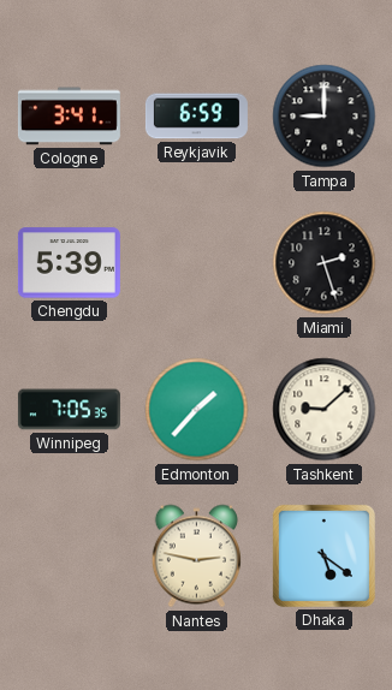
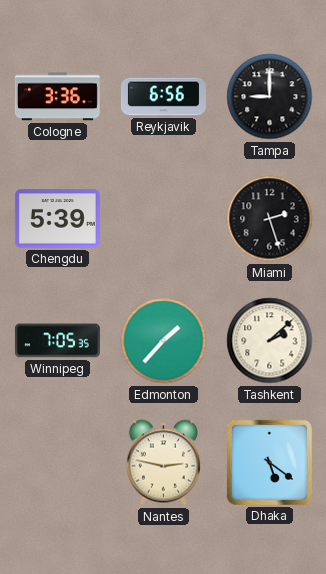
Cologne: 3:41 -> 3:36
Reykjavik: 6:59 -> 6:56
Tashkent: 9:08 -> 2:08
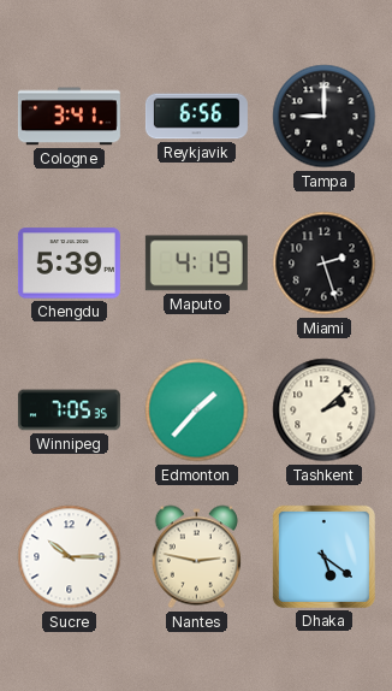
Cologne: 3:36 -> 3:41
Maputo: none -> 4:19
Sucre: none -> 10:15
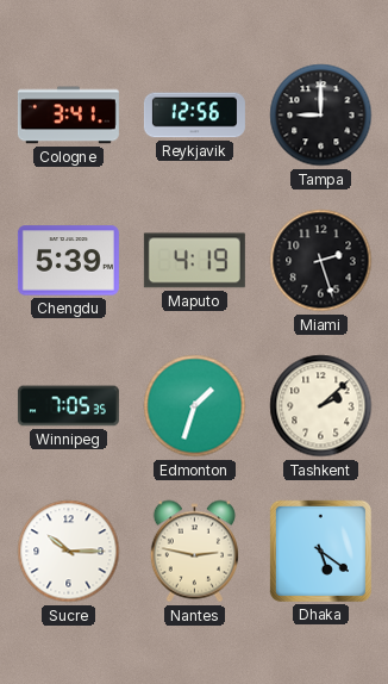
Reykjavik: 6:56 -> 12:56
Edmonton: 1:37 -> 1:33
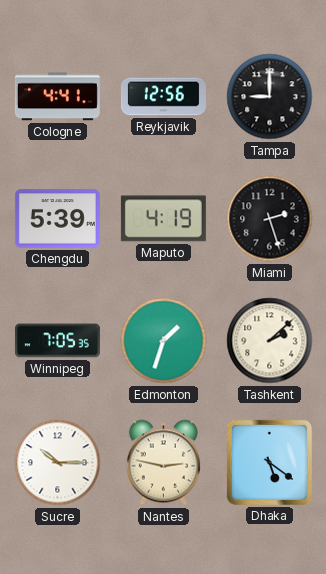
Cologne: 3:41 -> 4:41
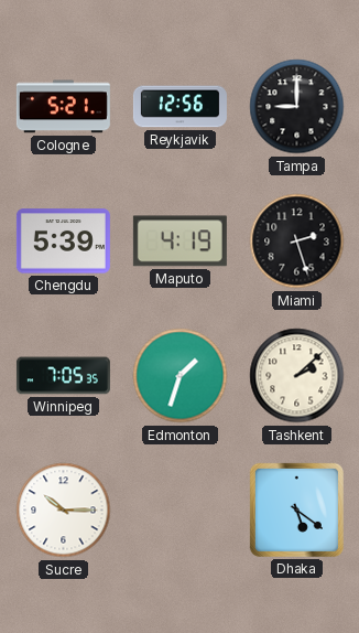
Cologne: 4:41 -> 5:21
Nantes: 2:47 -> none
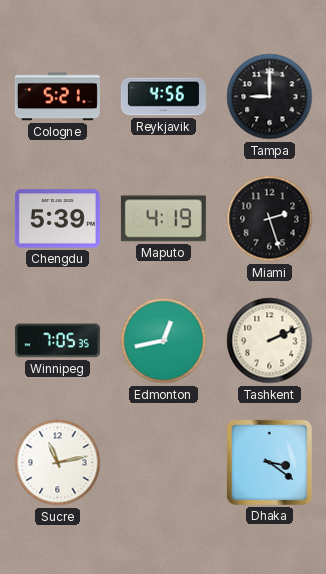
Reykjavik: 12:56 -> 4:56
Edmonton: 1:33 -> 12:43
Tashkent: 2:08 -> 2:11
Sucre: 10:15 -> 11:13
Dhaka: 5:21 -> 3:21
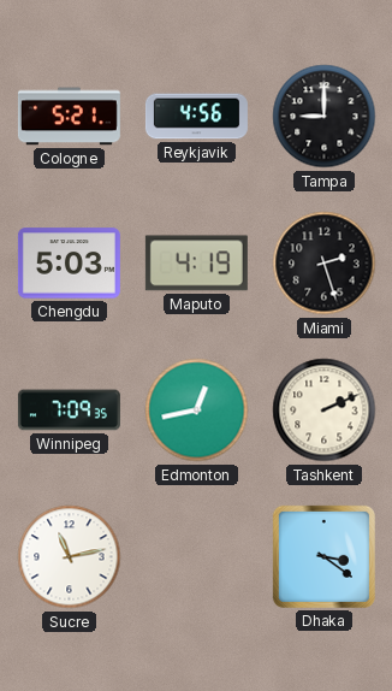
Chengdu: 5:39 -> 5:03
Winnipeg: 7:05 -> 7:09
